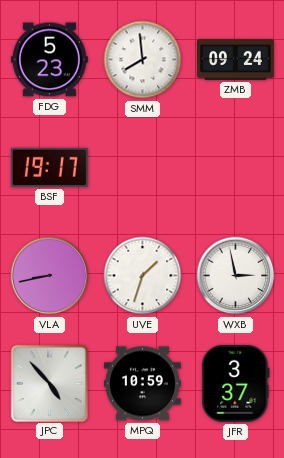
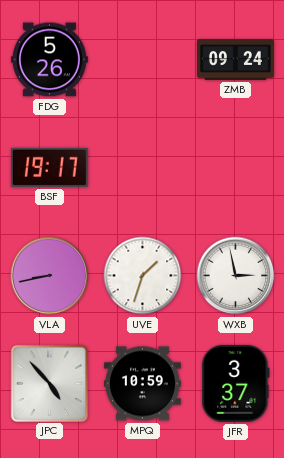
FDG: 5:23 -> 5:26
SMM: 7:59 -> none
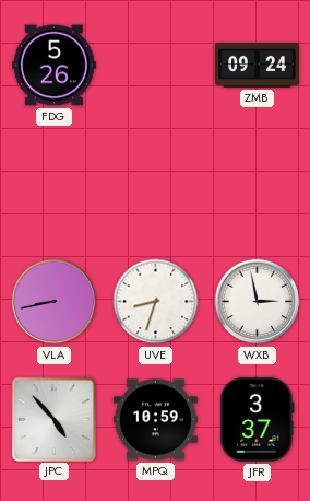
BSF: 19:17 -> none
UVE: 1:33 -> 8:33
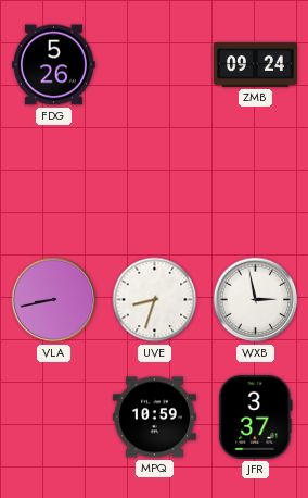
JPC: 4:53 -> none
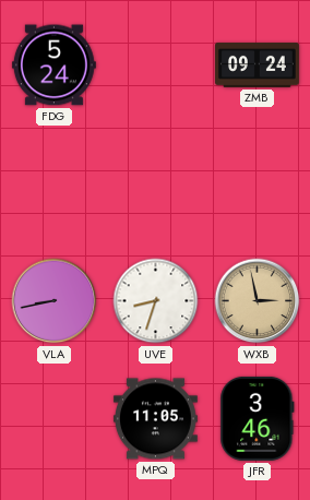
FDG: 5:26 -> 5:24
WXB dial: white -> champagne
MPQ: 10:59 -> 11:05
JFR: 3:37 -> 3:46
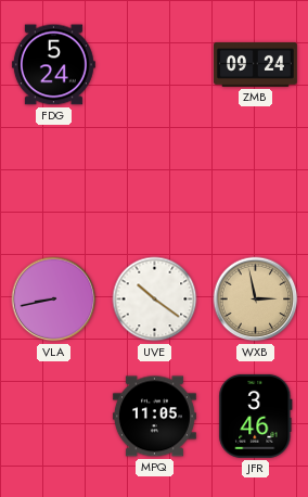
UVE: 8:33 -> 10:21
